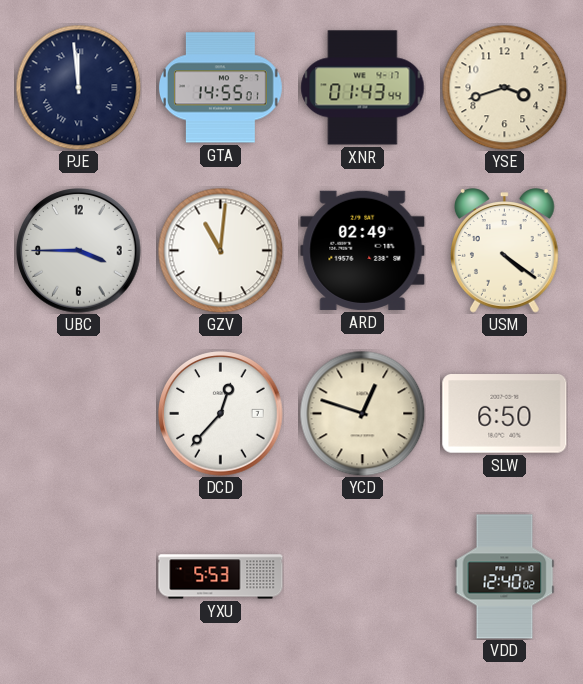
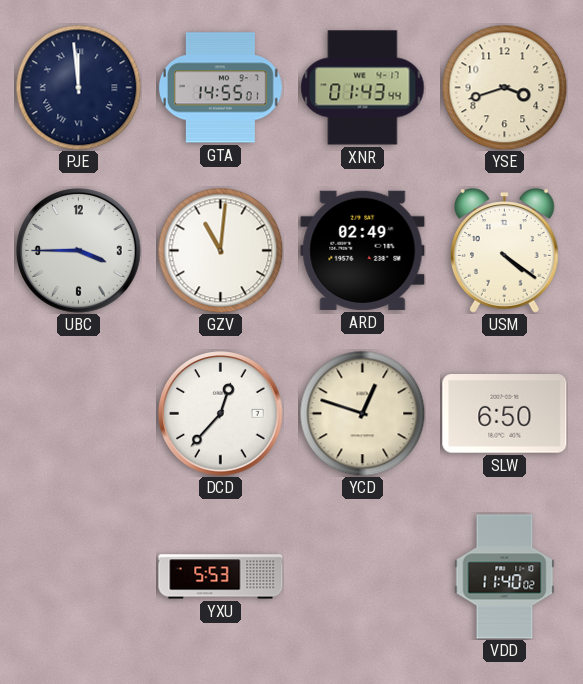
VDD: 12:40 -> 11:40
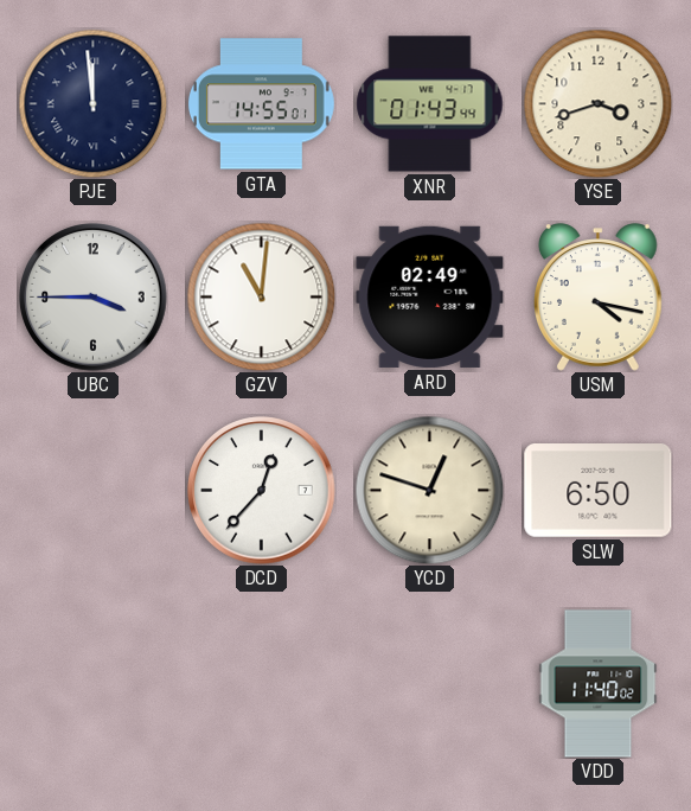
USM: 4:21 -> 4:17
YXU: 5:53 -> none
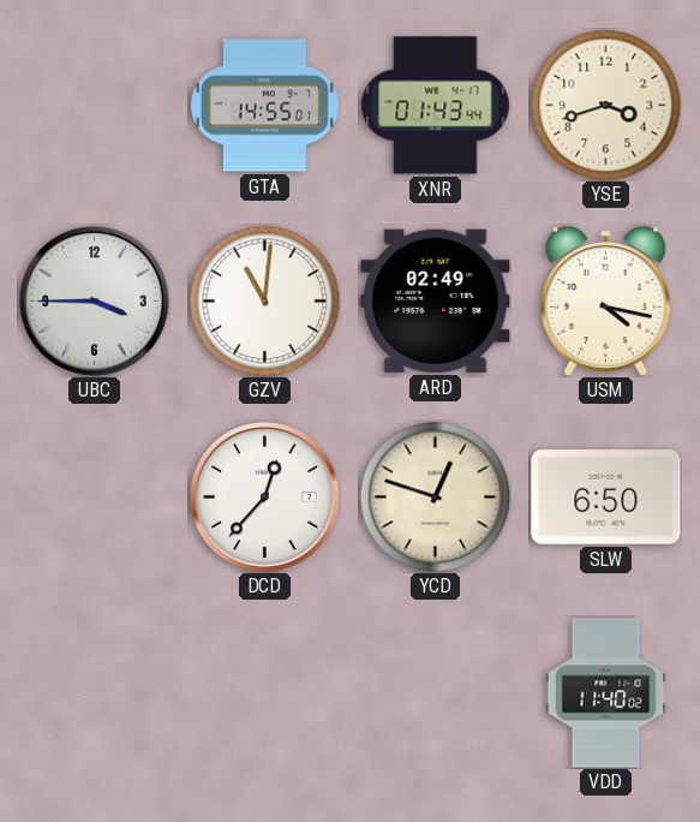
PJE: 11:59 -> none
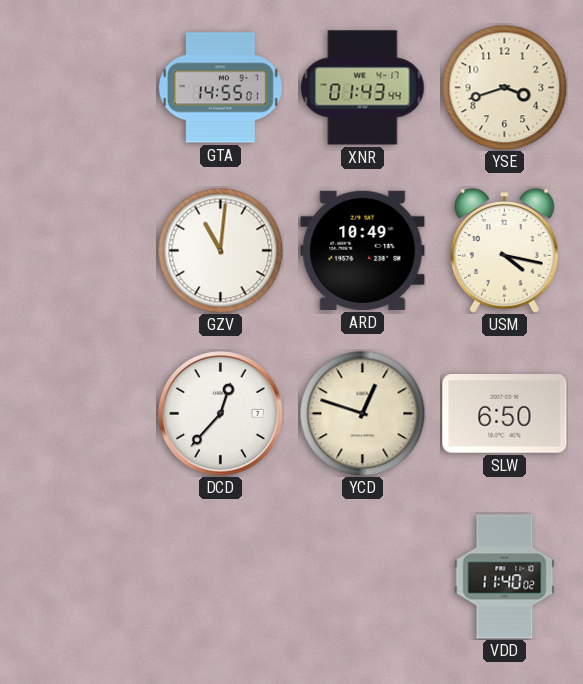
UBC: 3:45 -> none
ARD: 02:49 -> 10:49
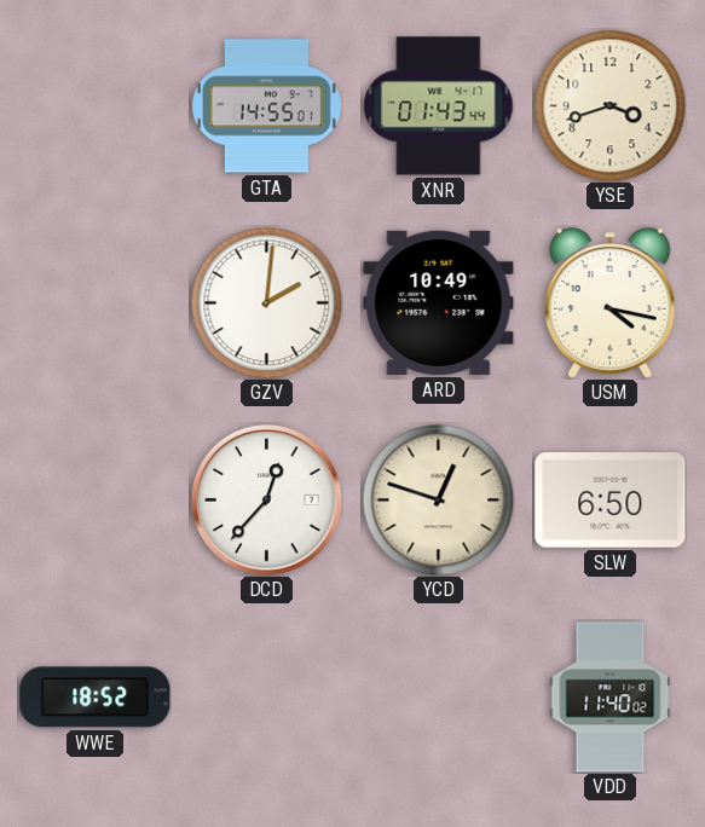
GZV: 11:01 -> 2:01
WWE: none -> 18:52
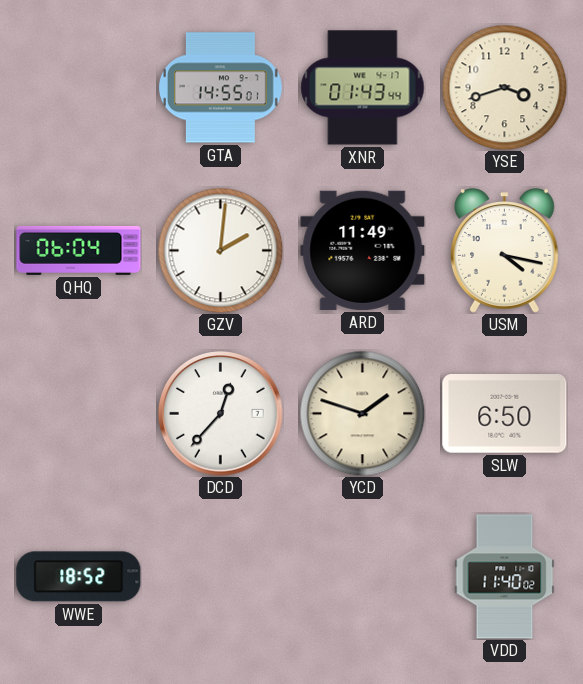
QHQ: none -> 06:04
ARD: 10:49 -> 11:49
YCD: 12:48 -> 1:48
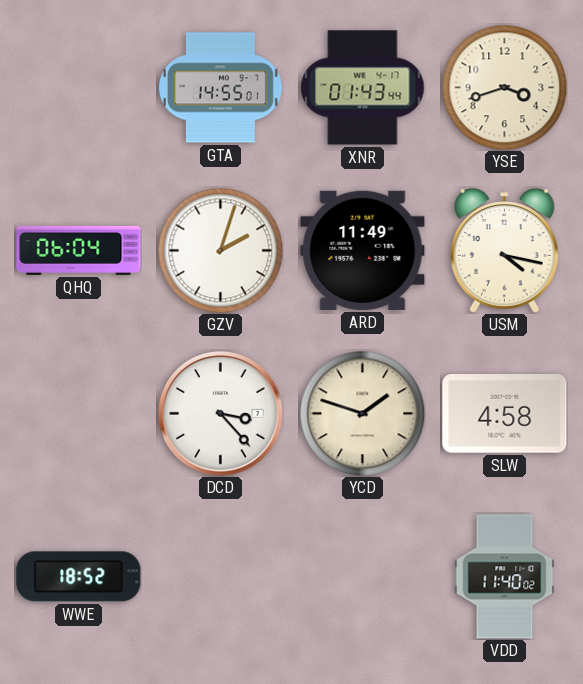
GZV: 2:01 -> 2:03
DCD: 12:37 -> 3:23
SLW: 6:50 -> 4:58
